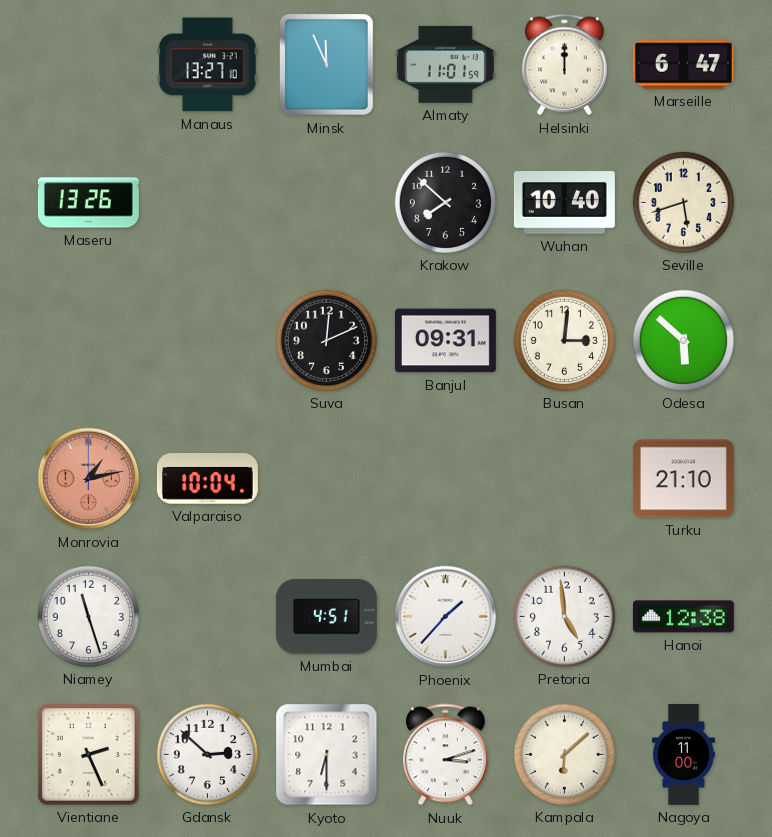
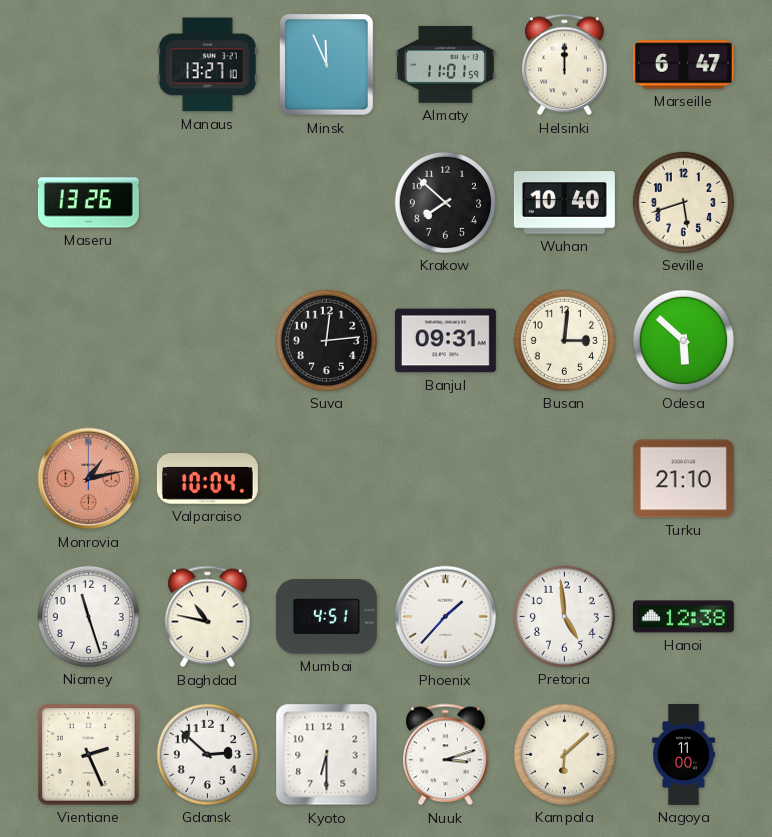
Suva: 12:11 -> 12:14
Baghdad: none -> 10:47
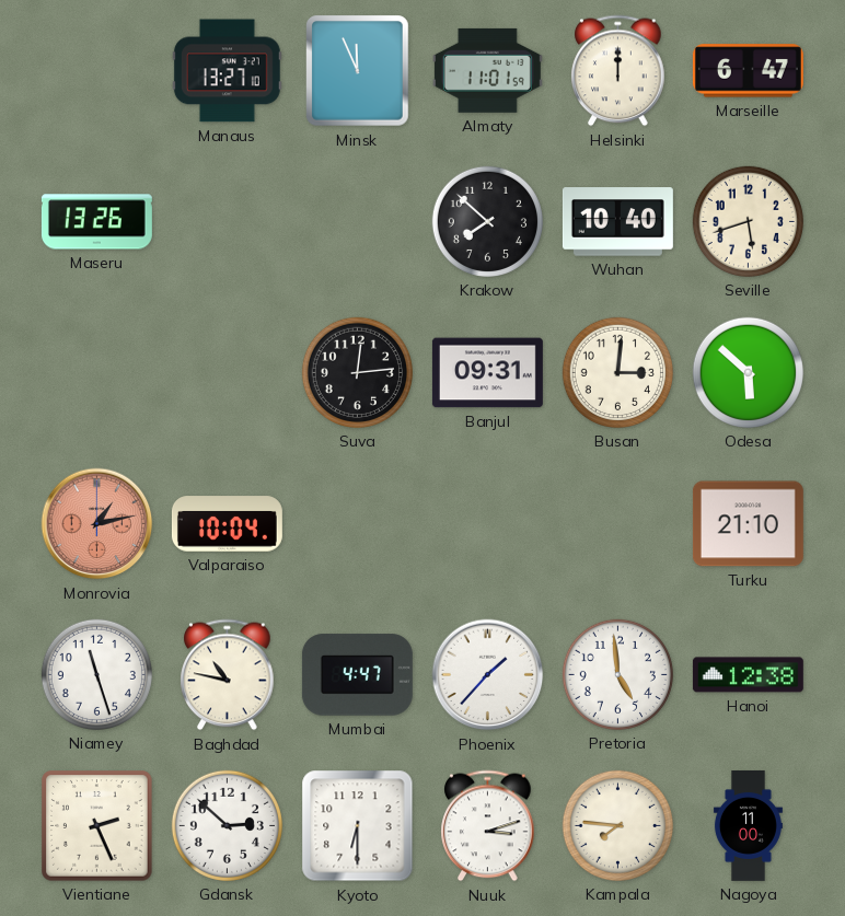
Mumbai: 4:51 -> 4:47
Kampala: 6:08 -> 7:46
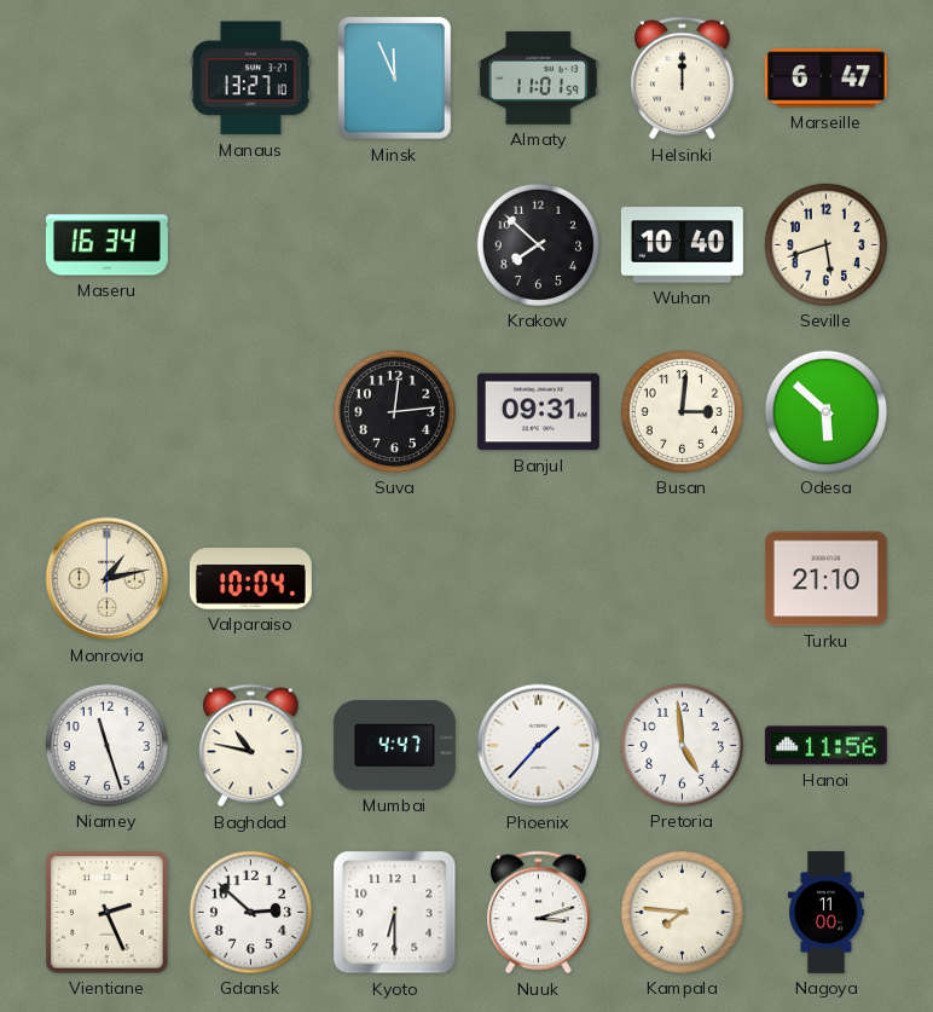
Maseru: 13:26 -> 16:34
Monrovia dial: salmon -> cream
Hanoi: 12:38 -> 11:56
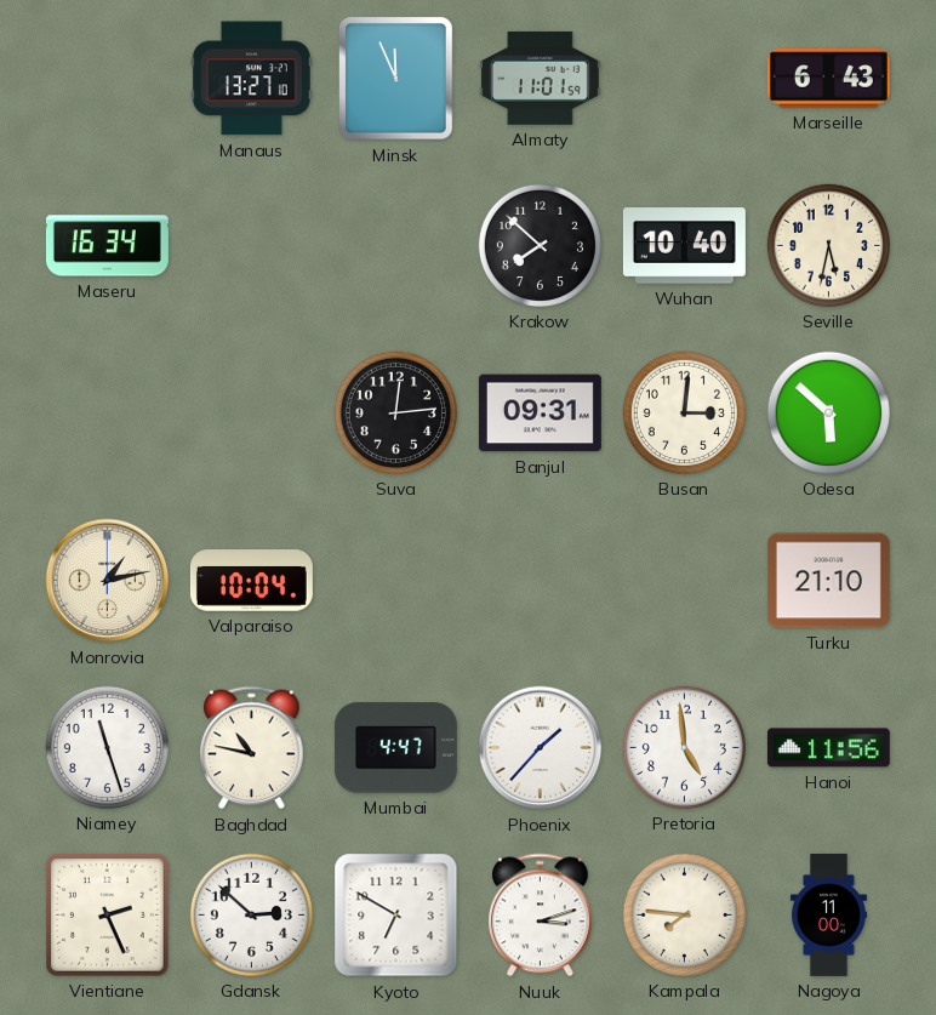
Helsinki: 12:00 -> none
Marseille: 6:47 -> 6:43
Seville: 5:42 -> 5:32
Kyoto: 6:30 -> 6:50
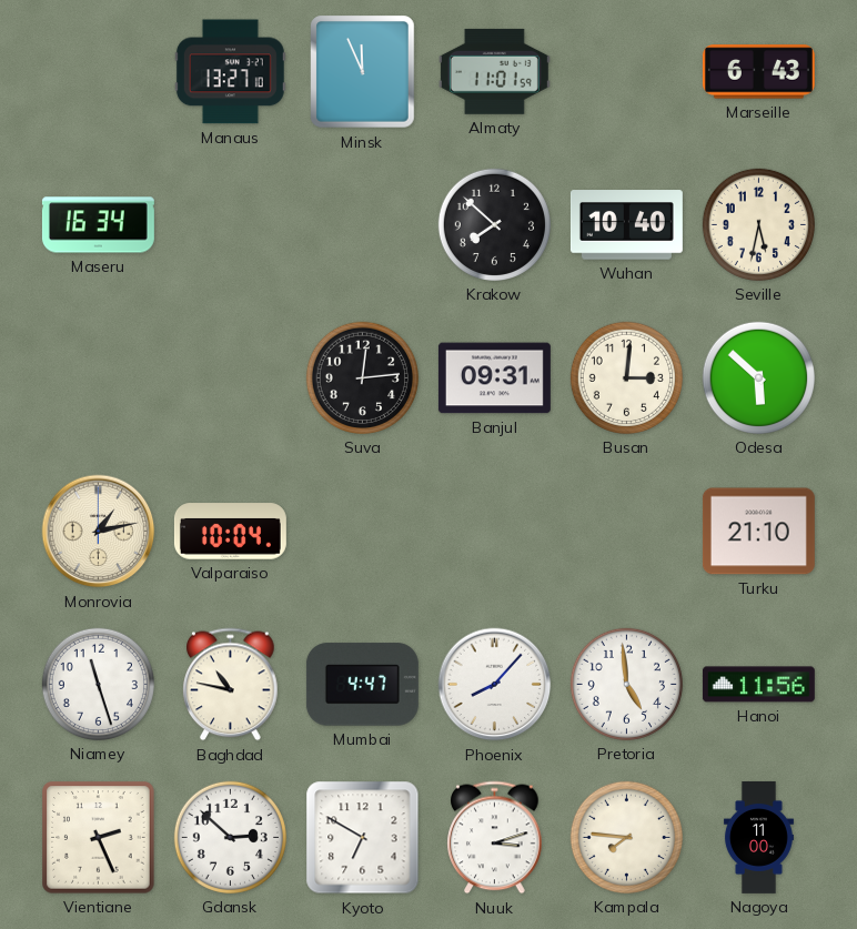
Phoenix: 1:37 -> 8:07
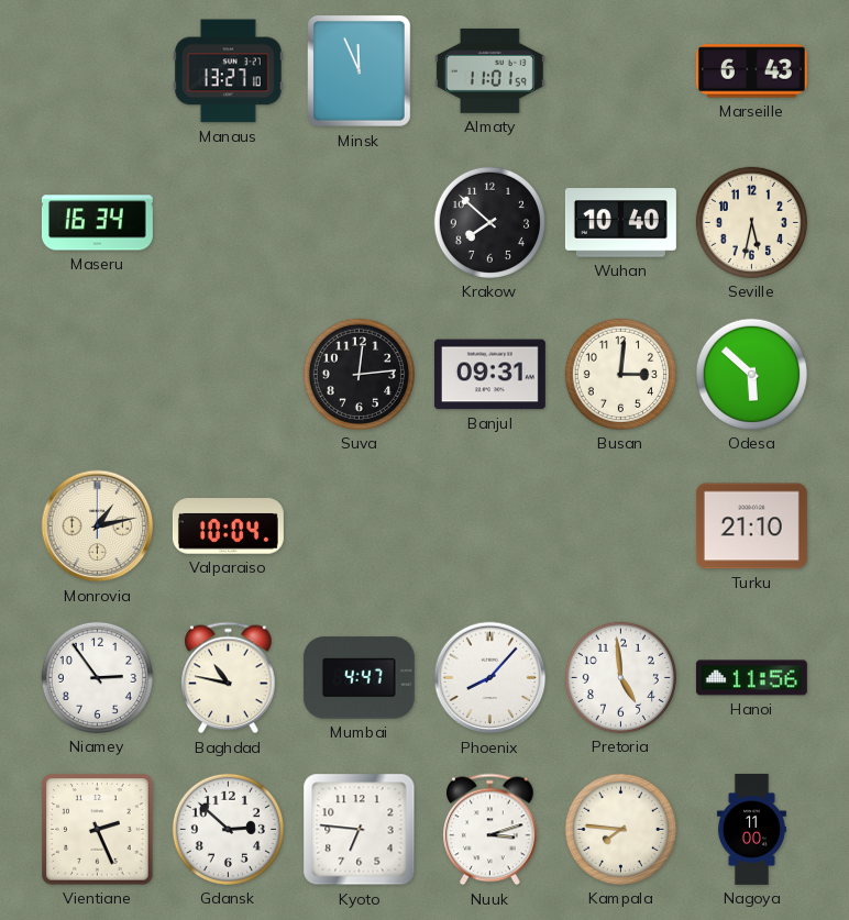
Niamey: 11:27 -> 2:54
Kyoto: 6:50 -> 6:46
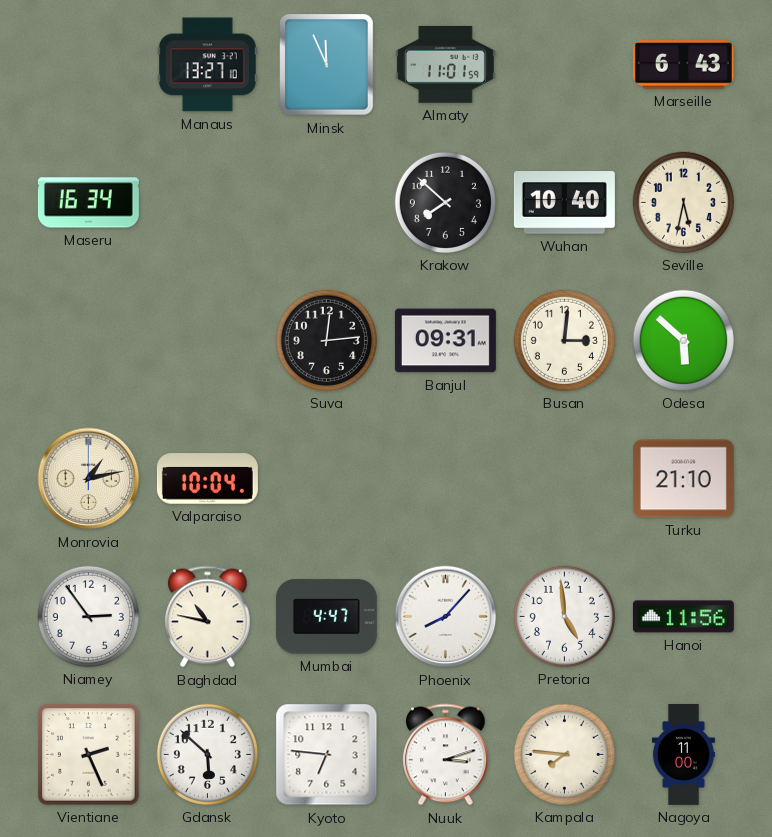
Gdansk: 2:52 -> 5:52
